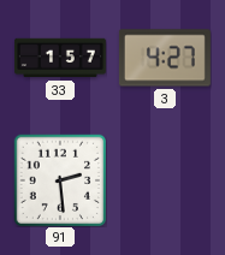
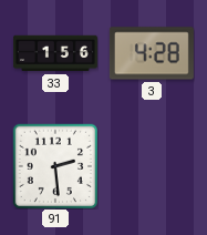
33: 1:57 -> 1:56
3: 4:27 -> 4:28
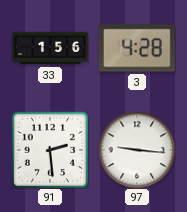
97: none -> 9:16
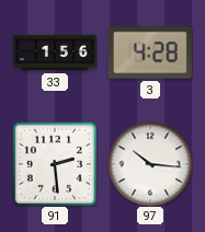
97: 9:16 -> 10:16
